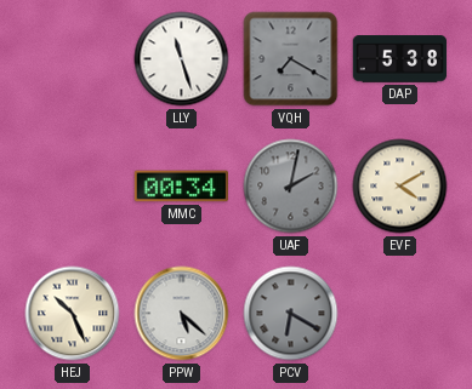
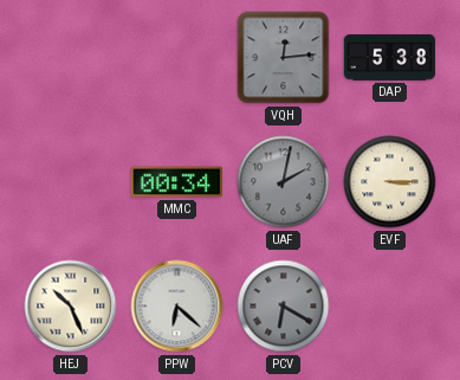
LLY: 11:27 -> none
VQH: 7:20 -> 12:14
EVF: 4:10 -> 3:15
PPW: 5:22 -> 6:22
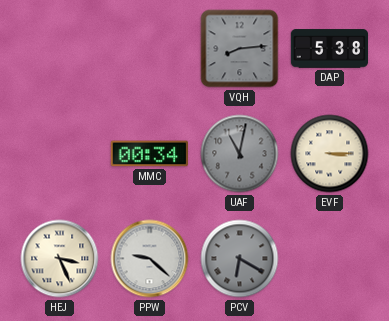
VQH: 12:14 -> 8:14
UAF: 2:02 -> 11:02
HEJ: 10:26 -> 3:26
PPW: 6:22 -> 9:22
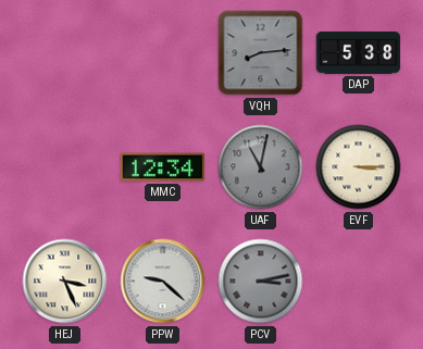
MMC: 00:34 -> 12:34
PCV: 6:20 -> 3:13
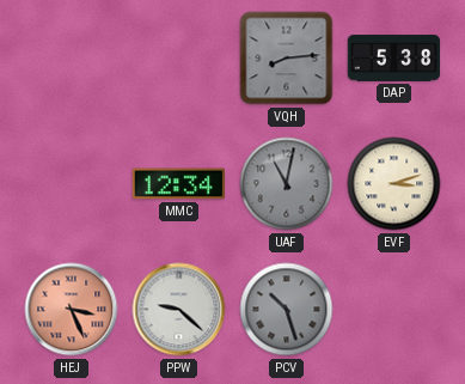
EVF: 3:15 -> 3:12
HEJ dial: cream -> salmon
PCV: 3:13 -> 10:27
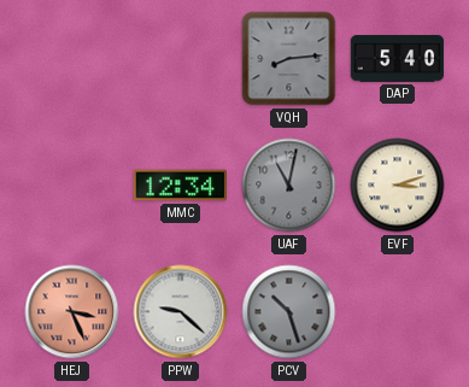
DAP: 5:38 -> 5:40
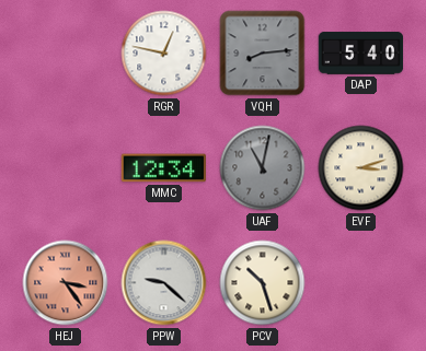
RGR: none -> 12:47
HEJ: 3:26 -> 3:24
PCV dial: grey -> cream
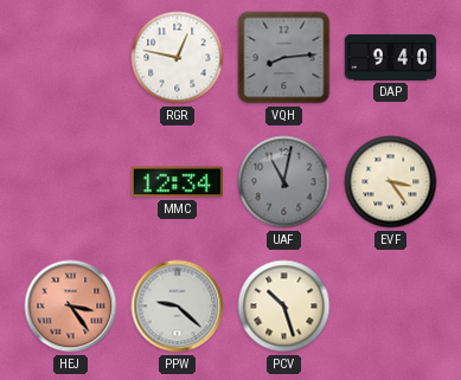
DAP: 5:40 -> 9:40
EVF: 3:12 -> 3:24
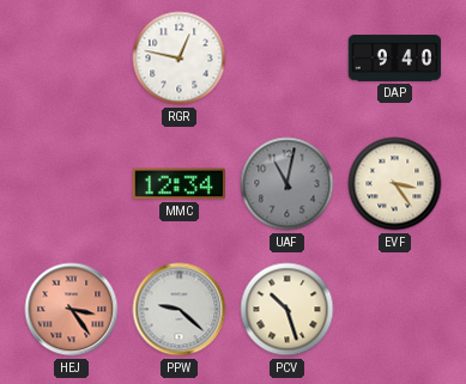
VQH: 8:14 -> none
